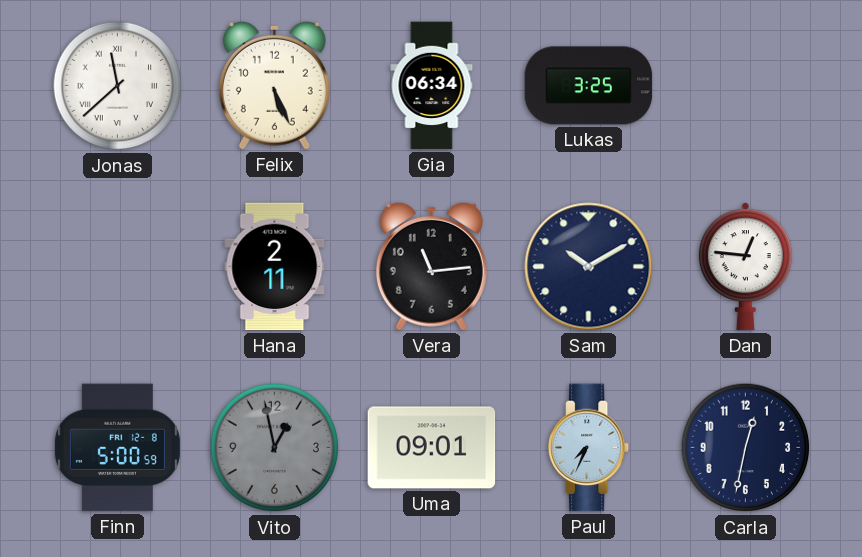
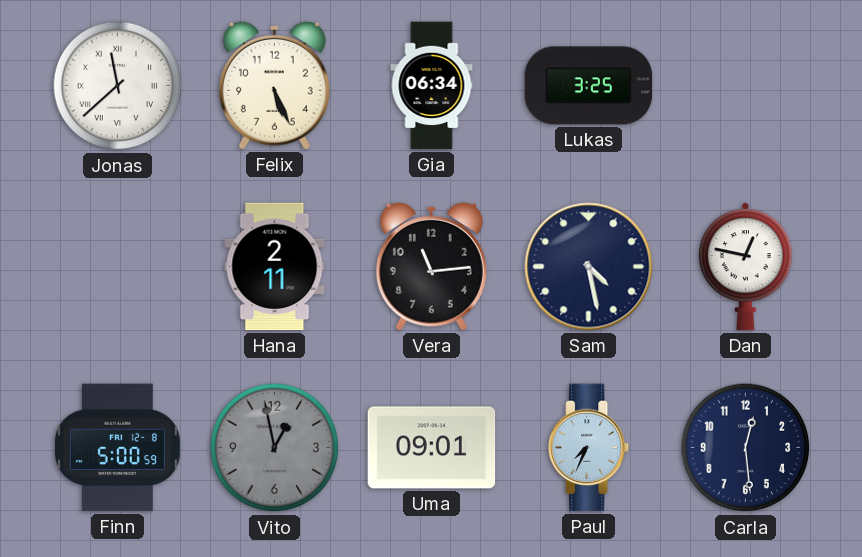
Sam: 10:10 -> 4:28
Dan: 12:46 -> 12:47
Carla: 12:32 -> 12:29
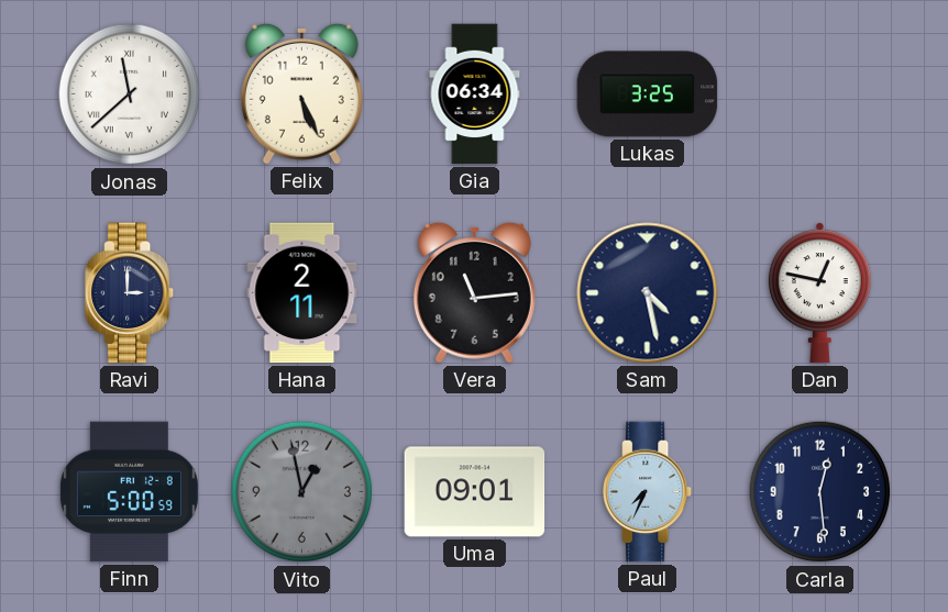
Ravi: none -> 3:00
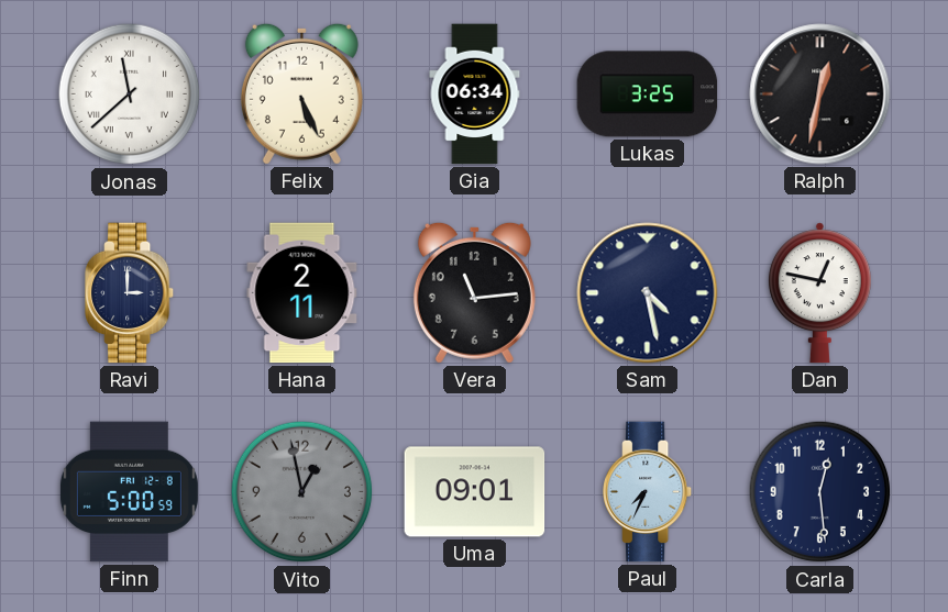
Ralph: none -> 12:32
